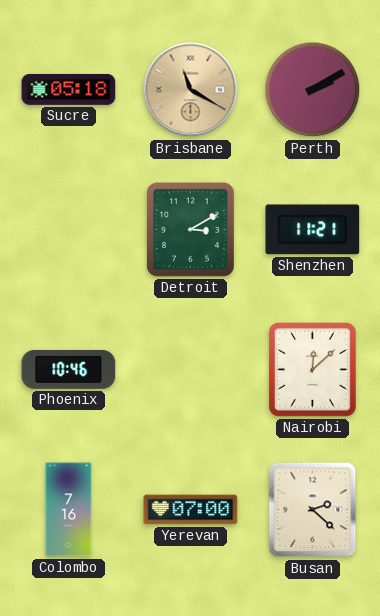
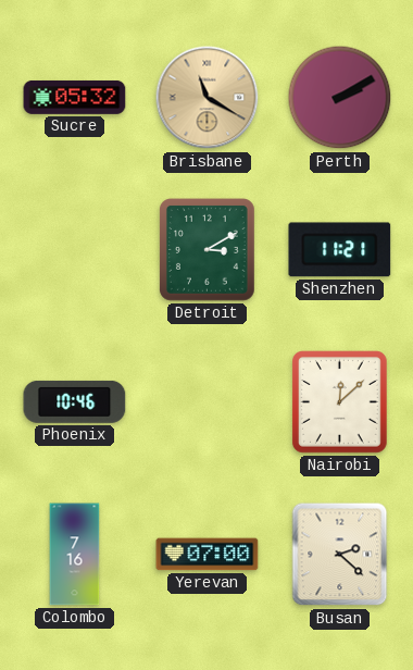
Sucre: 05:18 -> 05:32
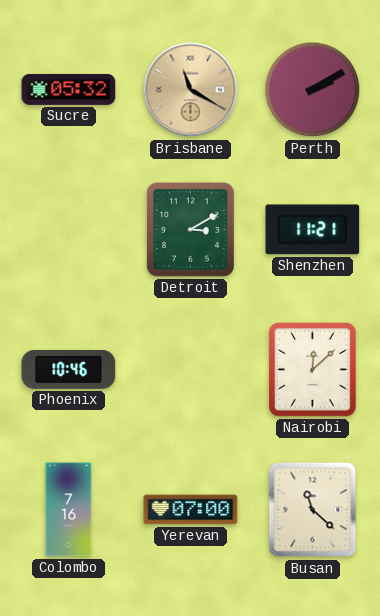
Busan: 2:22 -> 11:22
